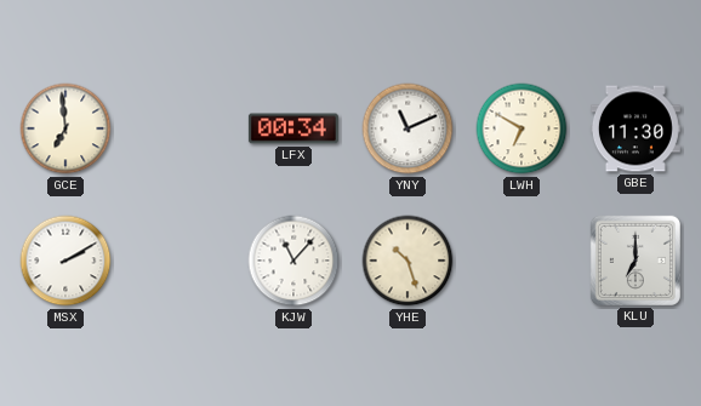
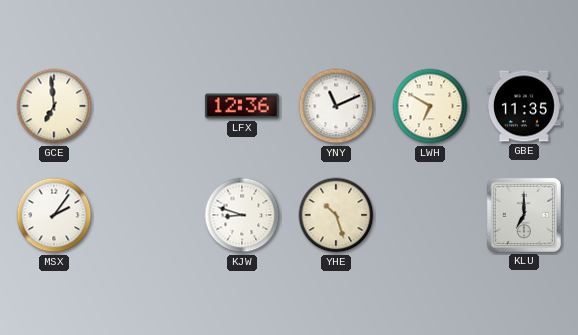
LFX: 00:34 -> 12:36
GBE: 11:30 -> 11:35
MSX: 2:10 -> 2:06
KJW: 11:07 -> 8:48
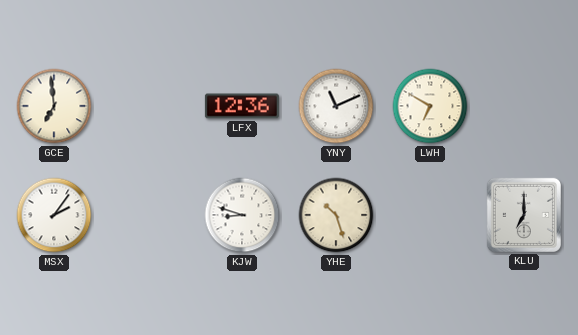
GBE: 11:35 -> none
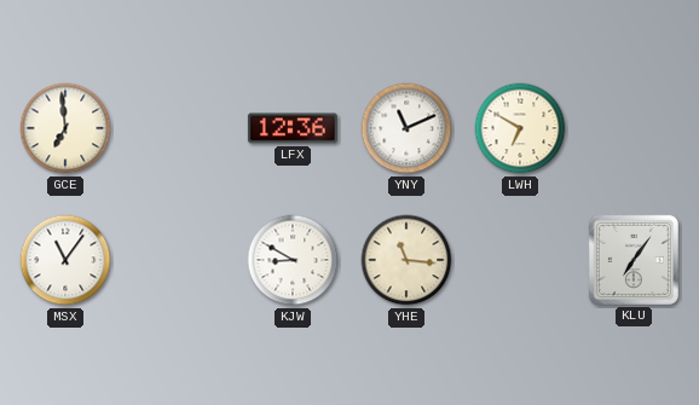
MSX: 2:06 -> 11:06
KJW: 8:48 -> 8:50
YHE: 10:27 -> 11:16
KLU: 7:00 -> 7:06
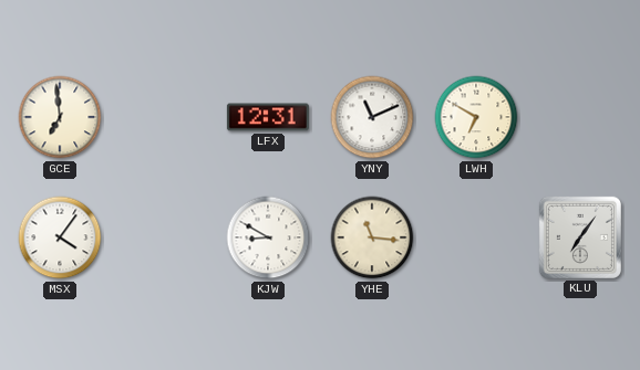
LFX: 12:36 -> 12:31
MSX: 11:06 -> 4:06
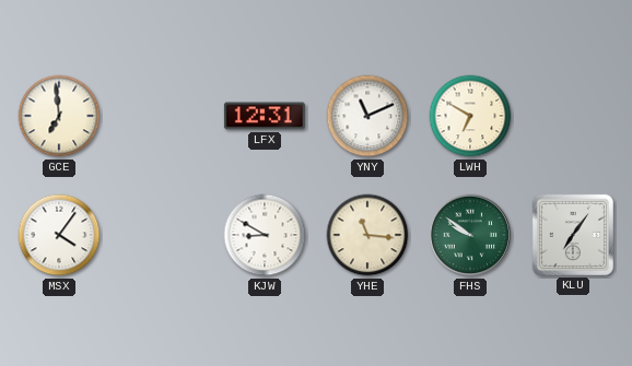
FHS: none -> 9:51
